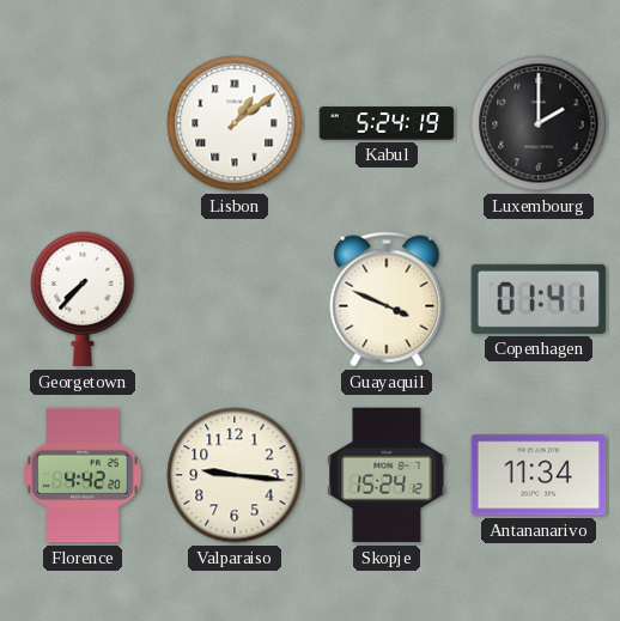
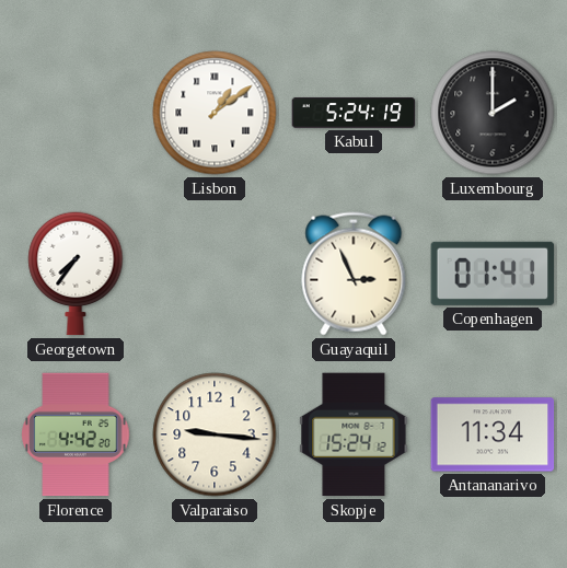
Georgetown: 7:37 -> 7:36
Guayaquil: 3:49 -> 2:56
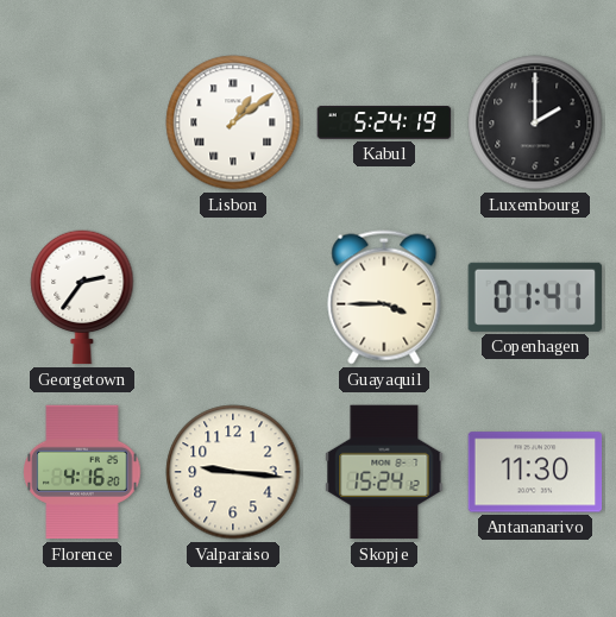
Georgetown: 7:36 -> 2:36
Guayaquil: 2:56 -> 3:45
Florence: 4:42 -> 4:16
Antananarivo: 11:34 -> 11:30
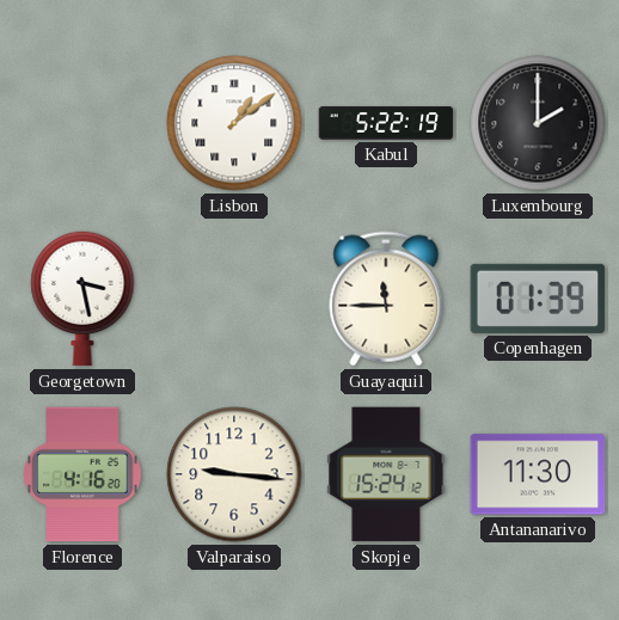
Kabul: 5:24 -> 5:22
Georgetown: 2:36 -> 3:28
Guayaquil: 3:45 -> 11:45
Copenhagen: 01:41 -> 01:39
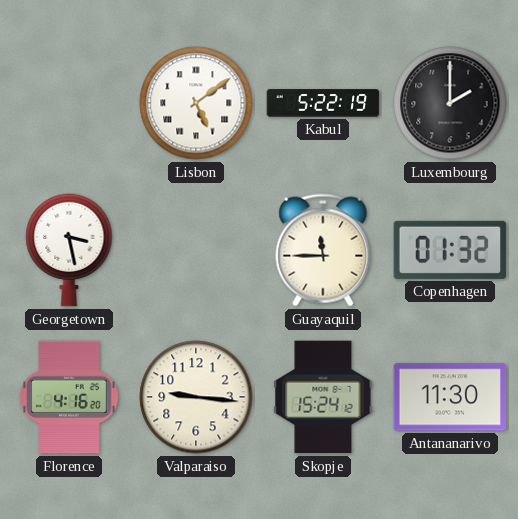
Lisbon: 1:09 -> 5:09
Copenhagen: 01:39 -> 01:32
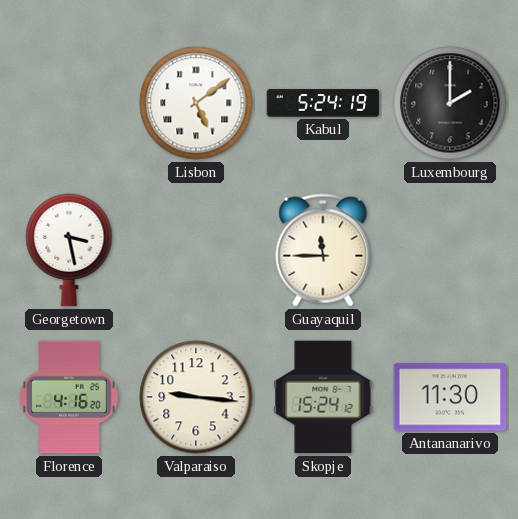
Kabul: 5:22 -> 5:24
Copenhagen: 01:32 -> none
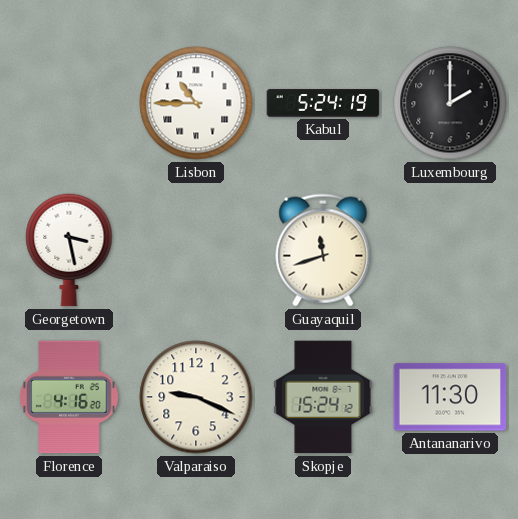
Lisbon: 5:09 -> 10:45
Guayaquil: 11:45 -> 11:42
Valparaiso: 9:16 -> 9:19
